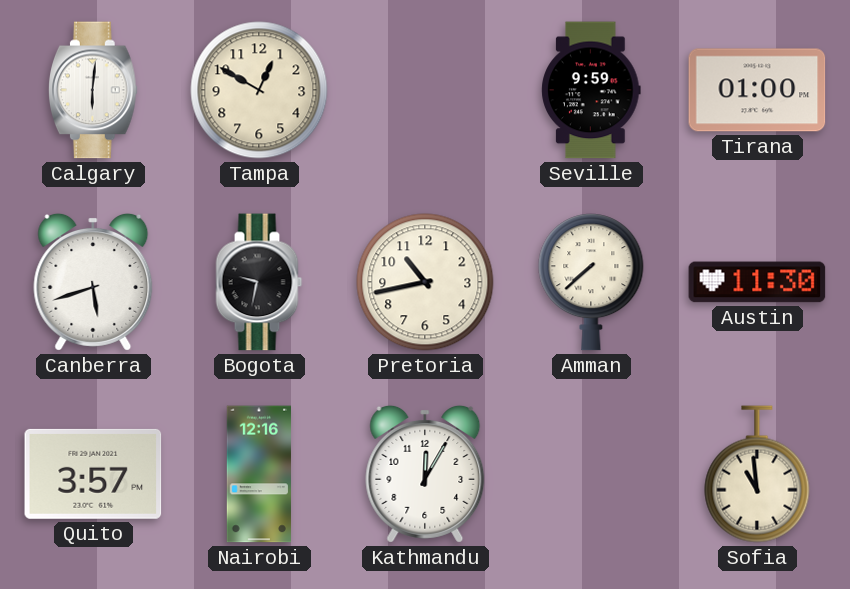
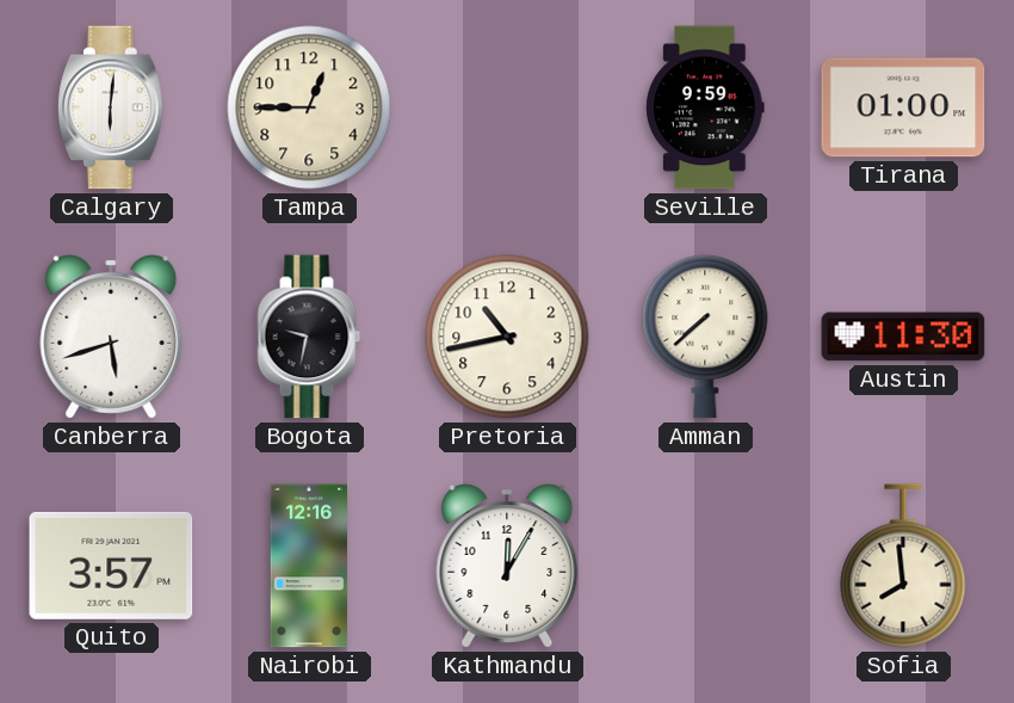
Tampa: 12:50 -> 12:45
Sofia: 10:59 -> 7:59
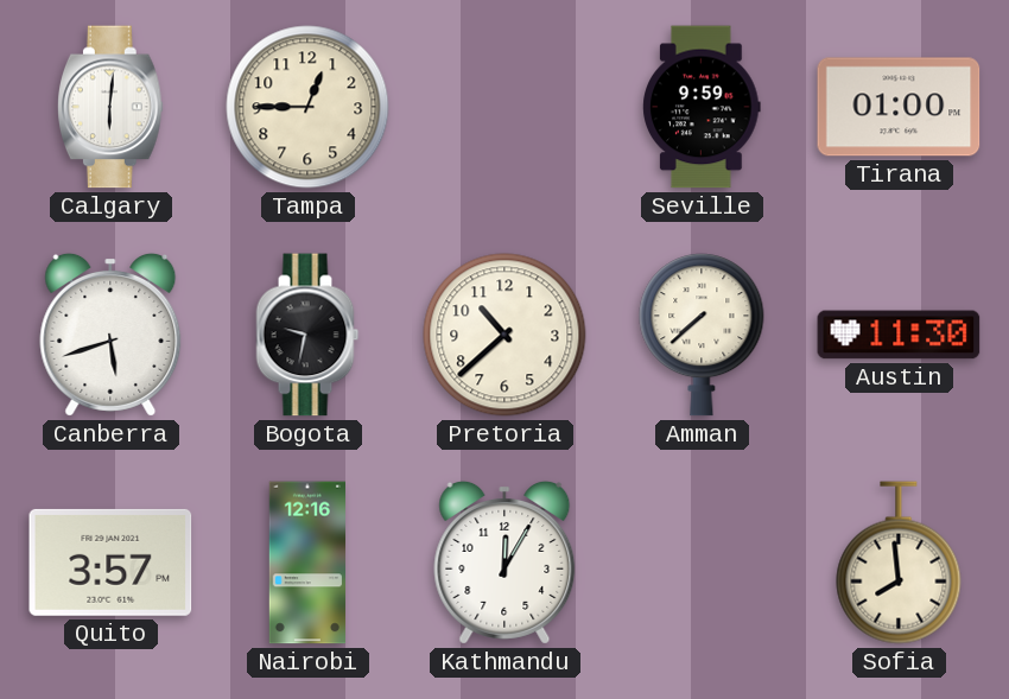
Pretoria: 10:43 -> 10:38
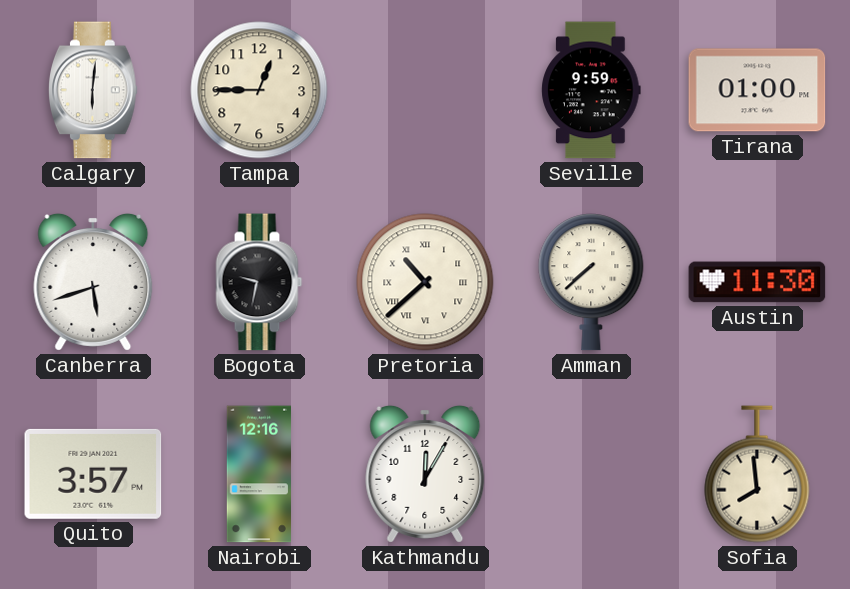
Pretoria numerals: Arabic -> Roman
